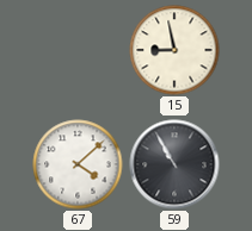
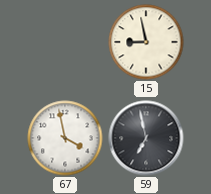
67: 4:08 -> 3:58
59: 10:55 -> 6:58
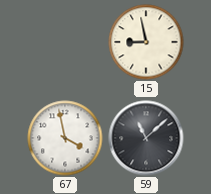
59: 6:58 -> 11:08
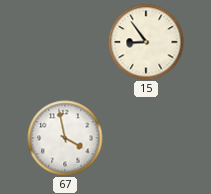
15: 8:58 -> 8:54
59: 11:08 -> none
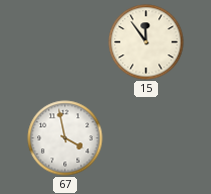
15: 8:54 -> 11:54
